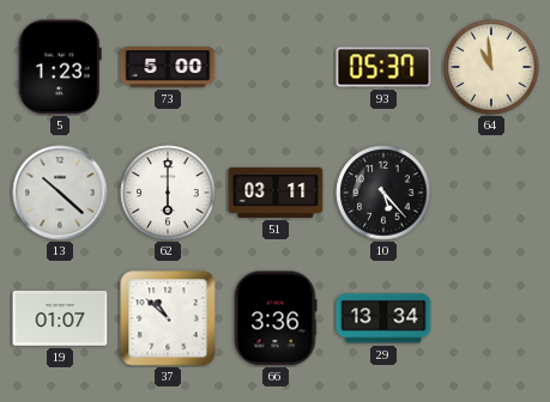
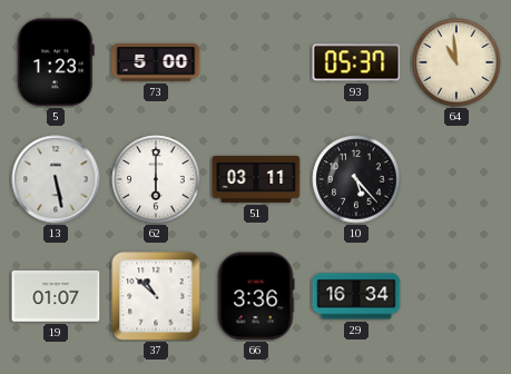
13: 10:22 -> 5:28
29: 13:34 -> 16:34
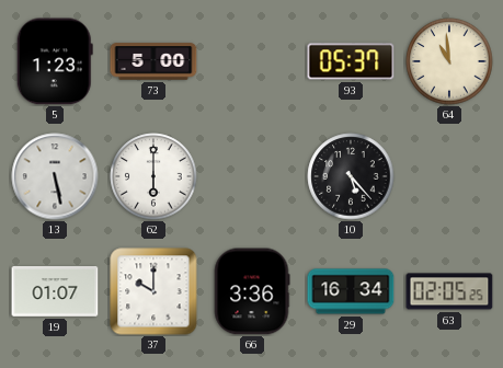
51: 03:11 -> none
37: 10:52 -> 10:00
63: none -> 02:05
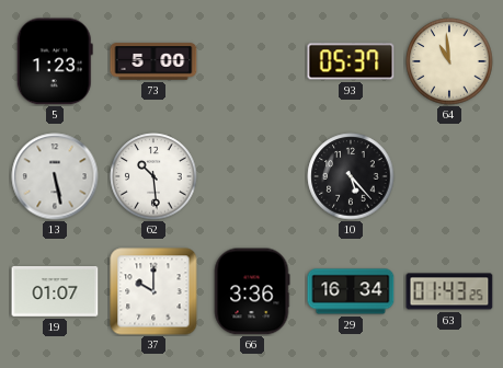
62: 6:00 -> 10:29
63: 02:05 -> 01:43
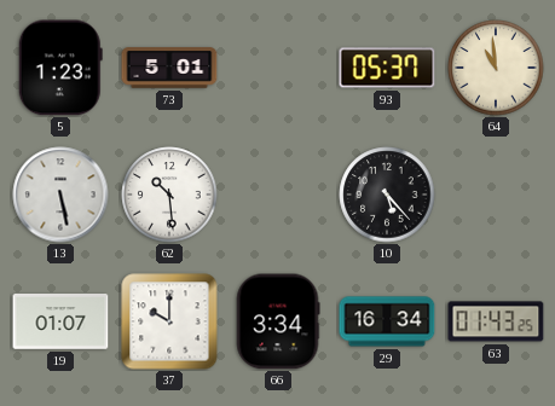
73: 5:00 -> 5:01
66: 3:36 -> 3:34
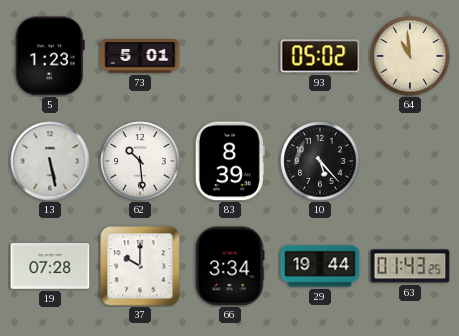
93: 05:37 -> 05:02
83: none -> 8:39
19: 01:07 -> 07:28
29: 16:34 -> 19:44
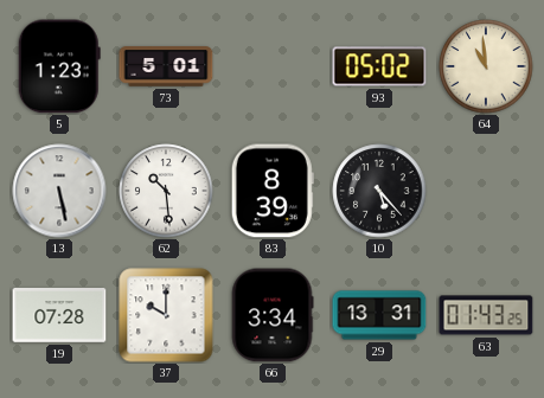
29: 19:44 -> 13:31
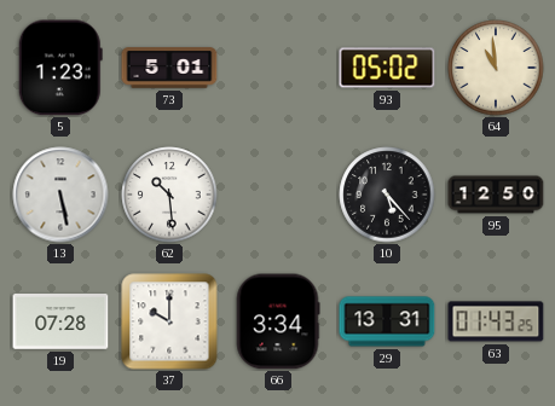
83: 8:39 -> none
95: none -> 12:50
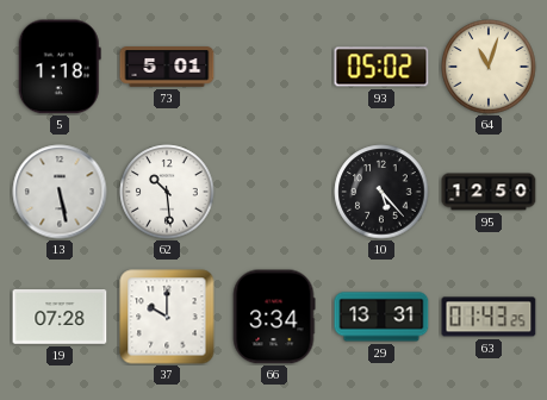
5: 1:23 -> 1:18
64: 10:59 -> 11:03
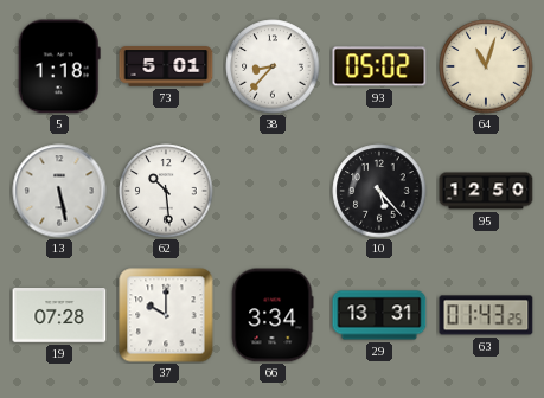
38: none -> 8:37
